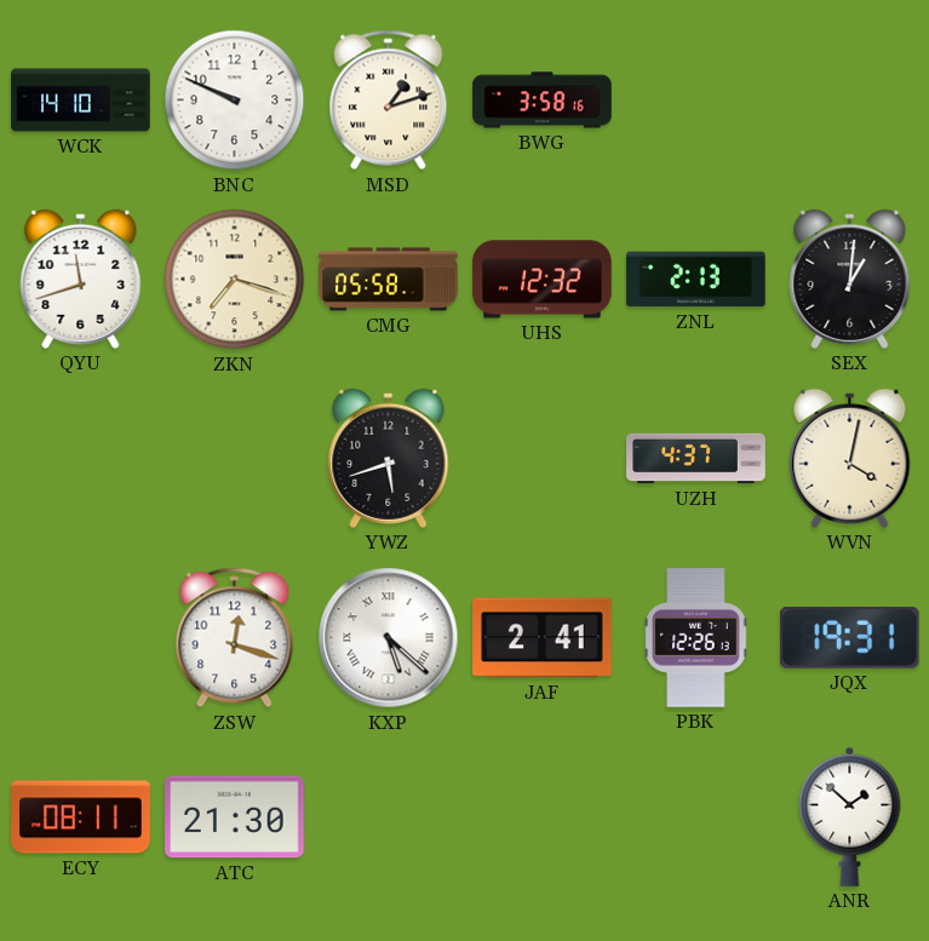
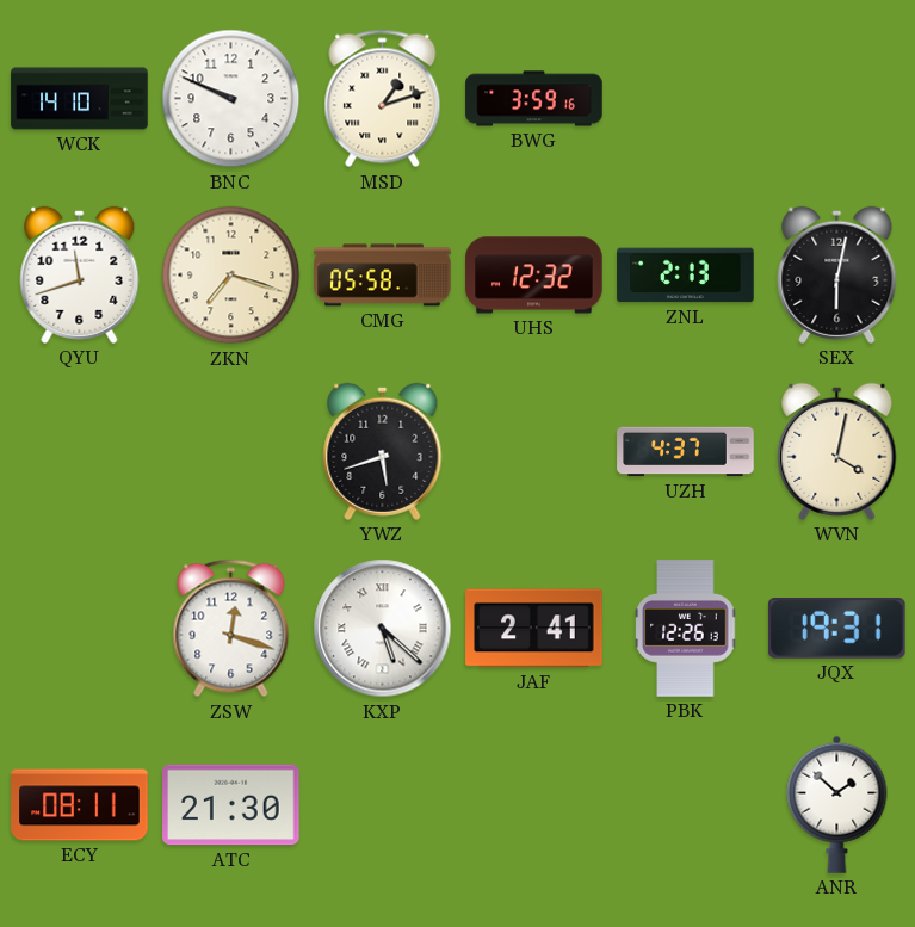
BWG: 3:58 -> 3:59
SEX: 1:01 -> 6:02
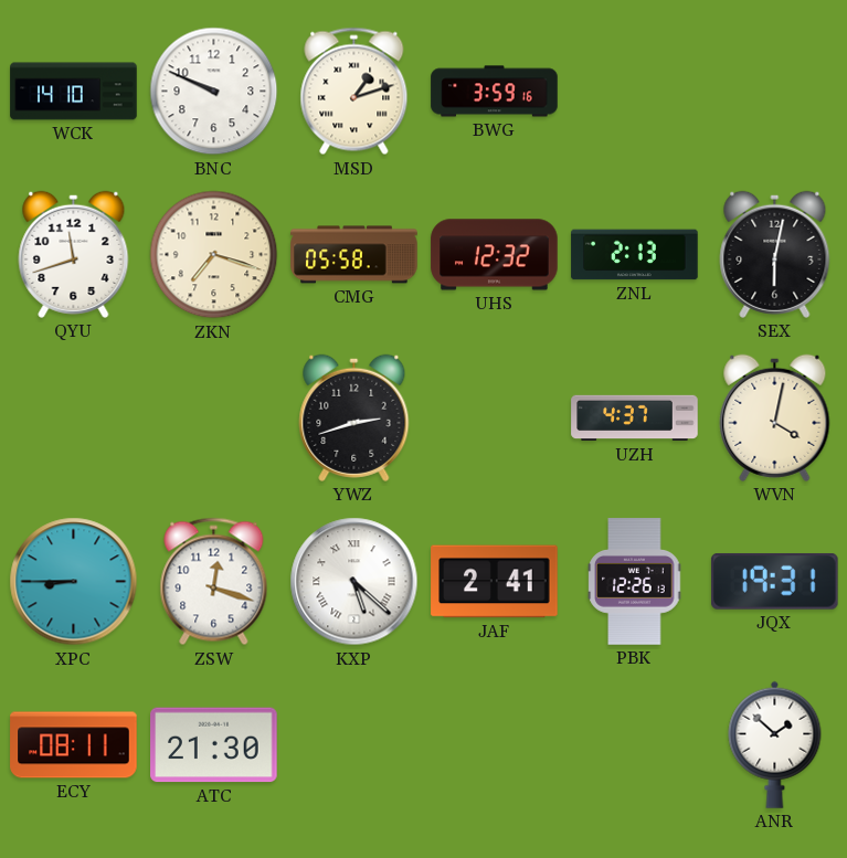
YWZ: 5:42 -> 2:42
XPC: none -> 8:45
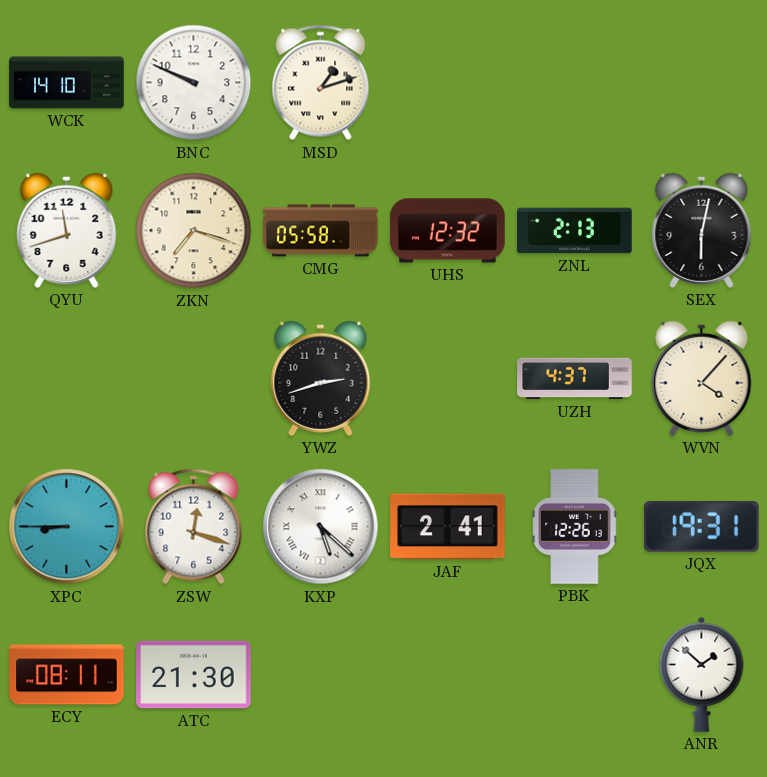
BWG: 3:59 -> none
WVN: 4:02 -> 4:07
